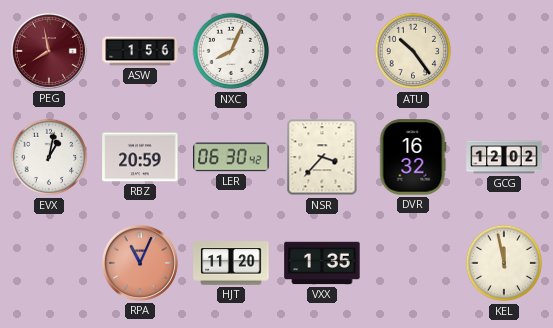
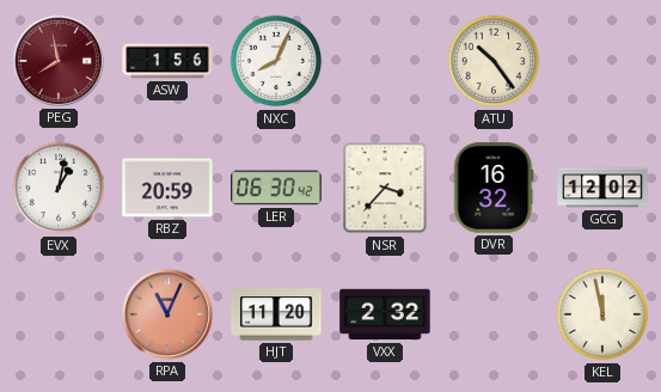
VXX: 1:35 -> 2:32
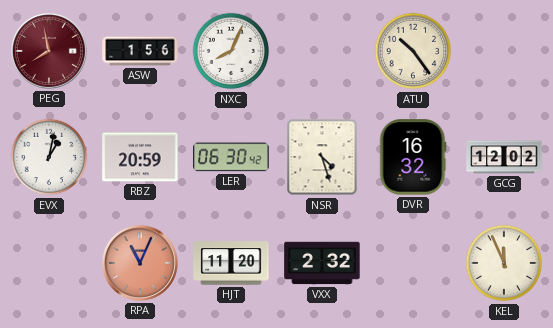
NSR: 3:37 -> 4:27
KEL: 11:58 -> 11:56
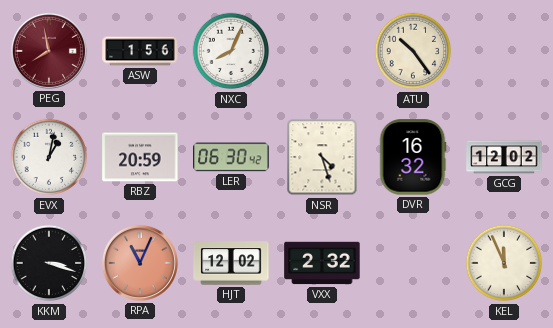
KKM: none -> 3:18
HJT: 11:20 -> 12:02
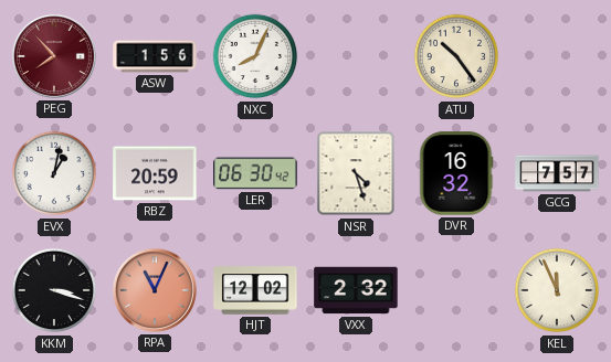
PEG: 7:58 -> 7:53
GCG: 12:02 -> 7:57
